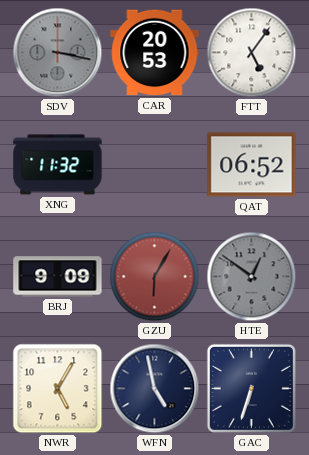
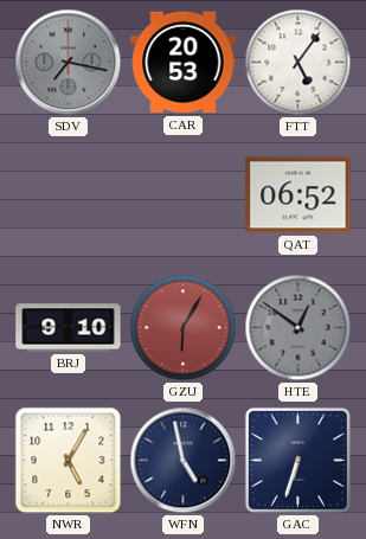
SDV: 3:17 -> 7:17
XNG: 11:32 -> none
BRJ: 9:09 -> 9:10
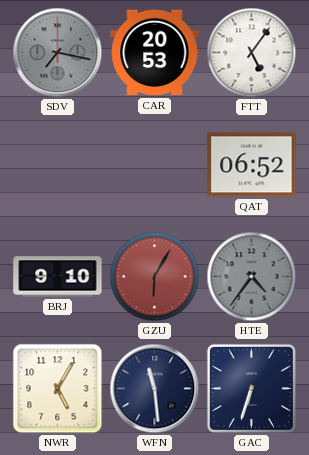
HTE: 12:51 -> 4:36
WFN: 4:58 -> 11:29
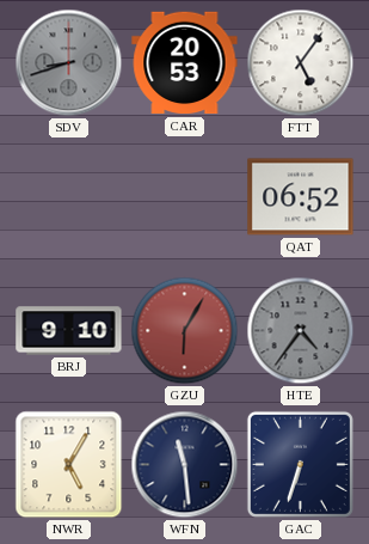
SDV: 7:17 -> 8:42
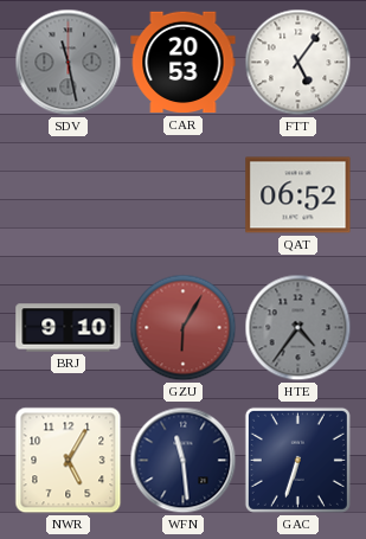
SDV: 8:42 -> 11:28
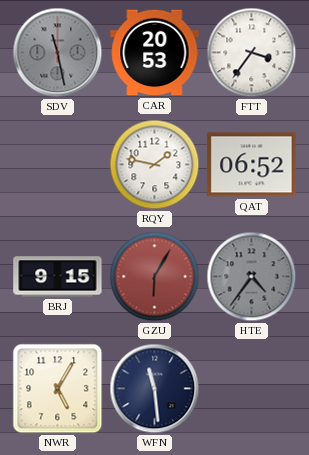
FTT: 5:06 -> 3:36
RQY: none -> 1:47
BRJ: 9:10 -> 9:15
GAC: 6:33 -> none
